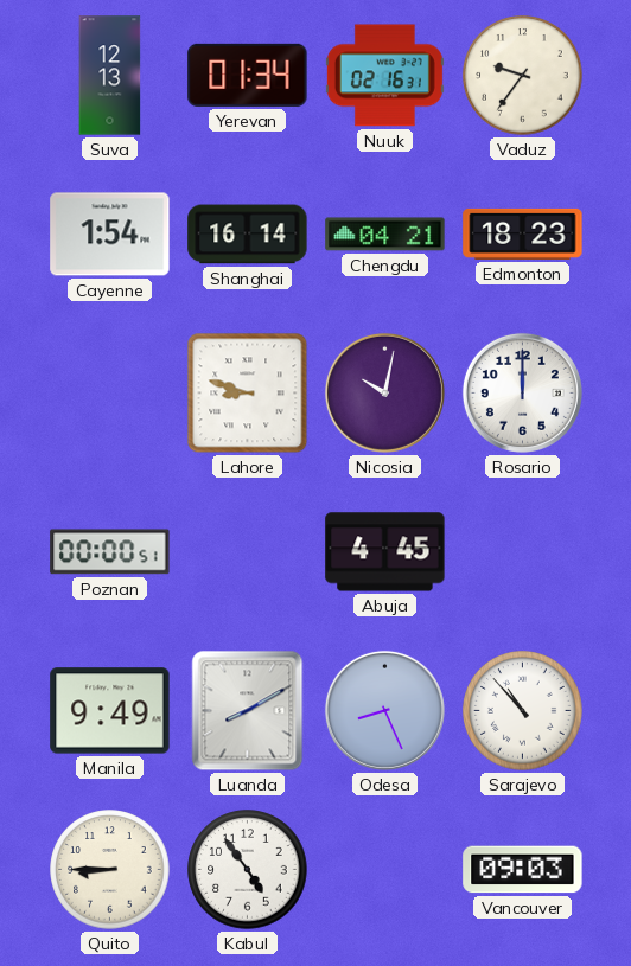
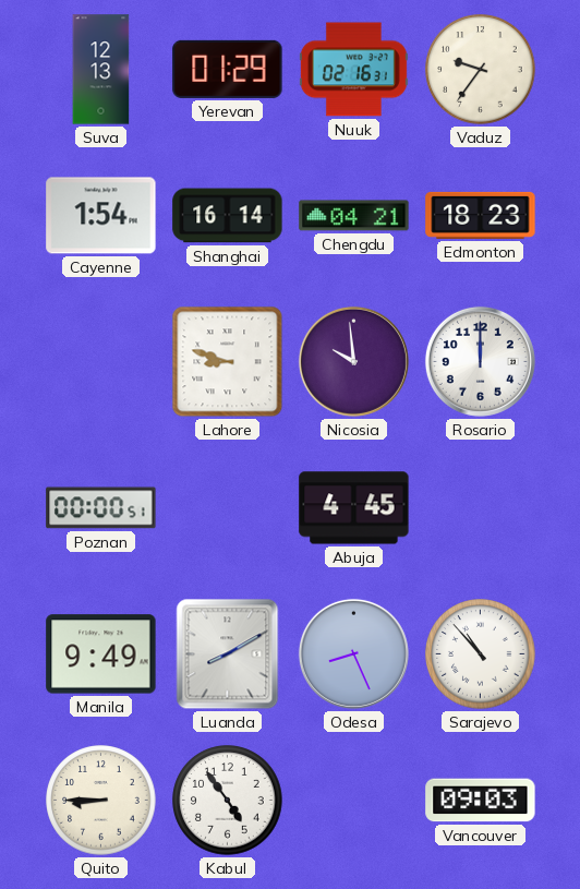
Yerevan: 01:34 -> 01:29
Nicosia: 10:02 -> 9:59
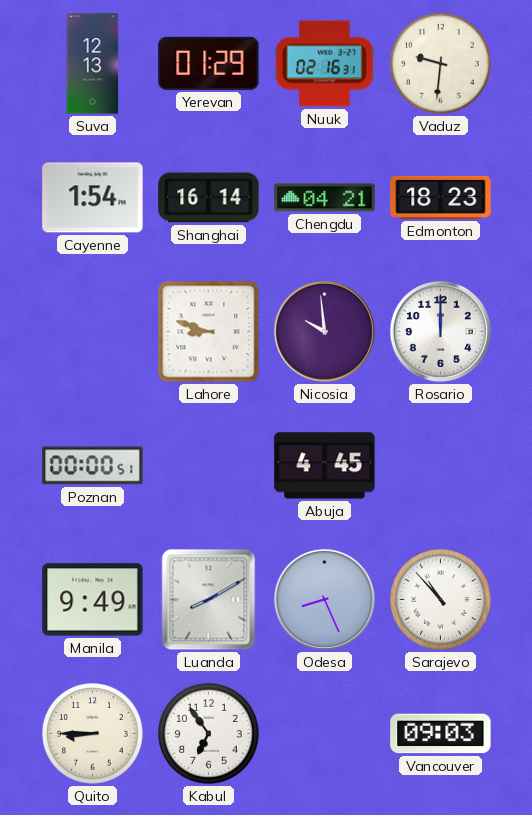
Vaduz: 9:36 -> 9:31
Kabul: 4:54 -> 6:54
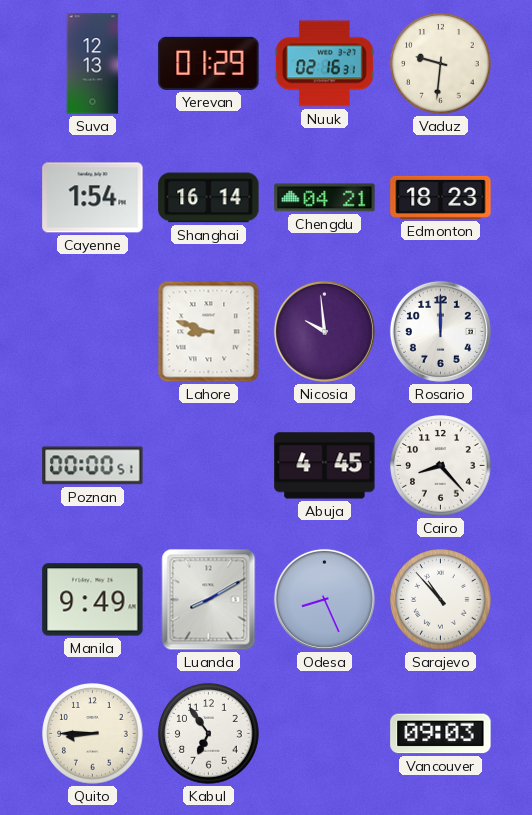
Cairo: none -> 8:23
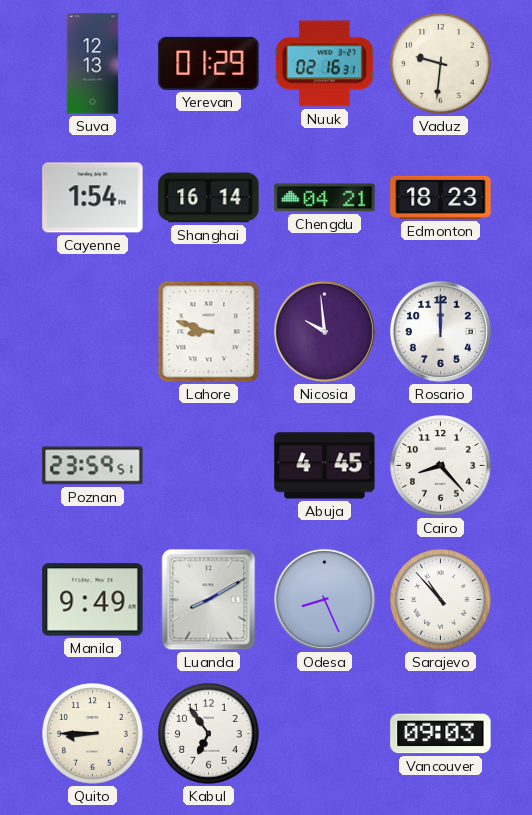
Poznan: 00:00 -> 23:59
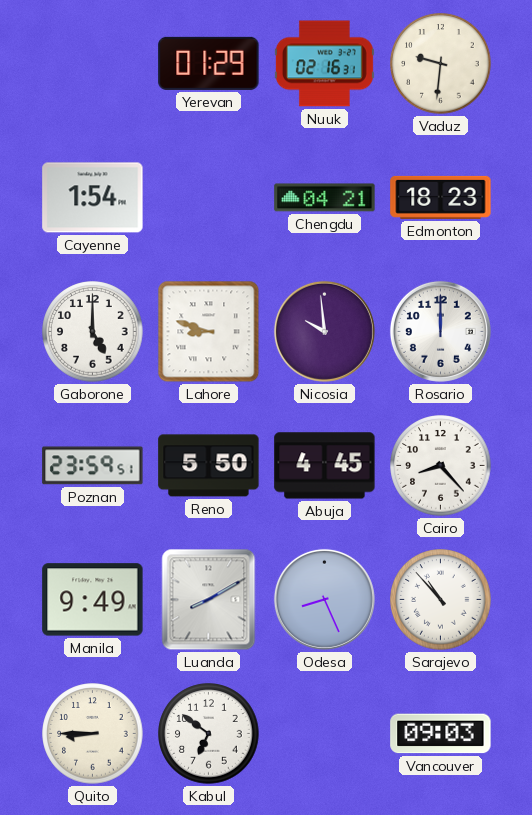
Suva: 12:13 -> none
Shanghai: 16:14 -> none
Gaborone: none -> 5:00
Reno: none -> 5:50
Kabul: 6:54 -> 6:51
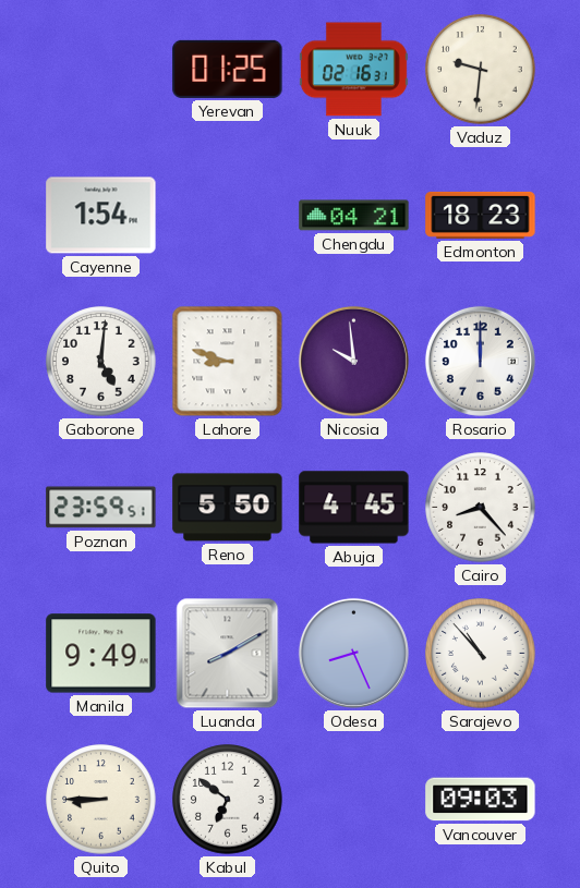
Yerevan: 01:29 -> 01:25
Gaborone: 5:00 -> 5:01
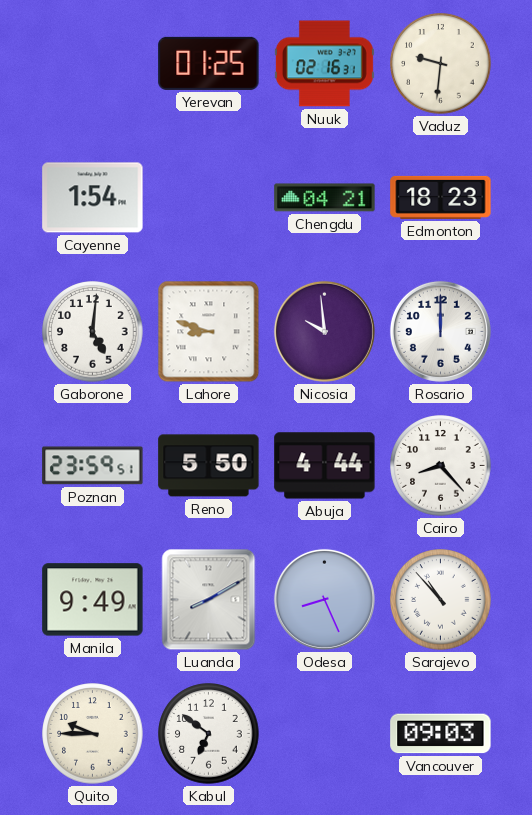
Abuja: 4:45 -> 4:44
Quito: 8:45 -> 9:45
